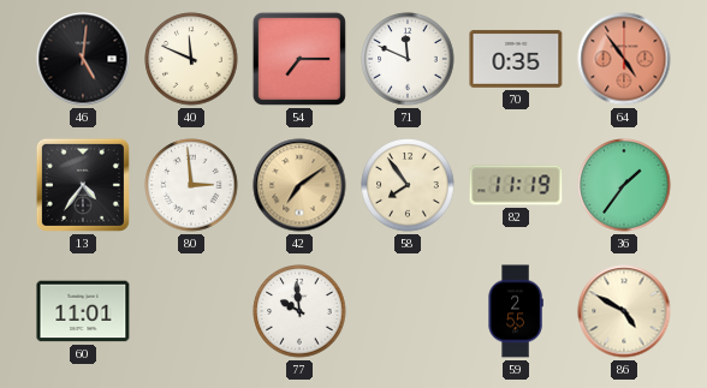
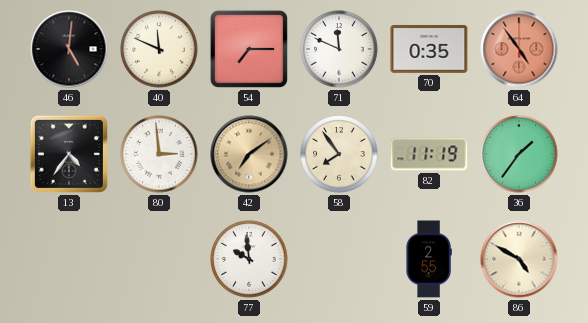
60: 11:01 -> none
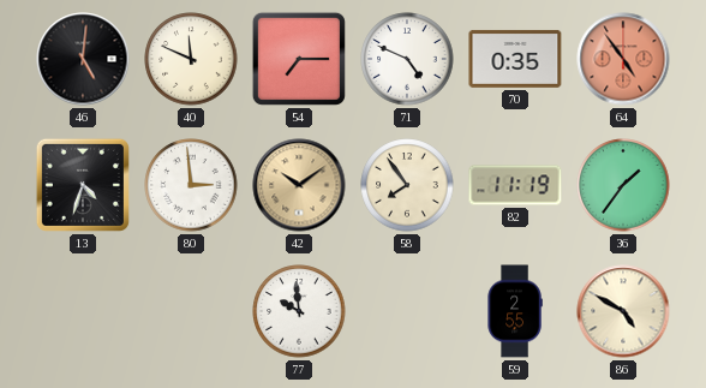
71: 11:49 -> 4:49
13: 4:36 -> 4:33
42: 7:09 -> 10:09
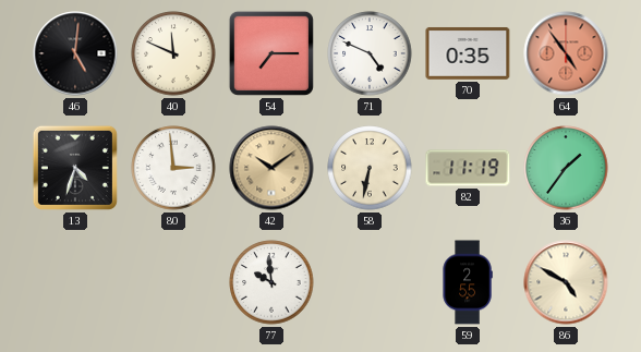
58: 7:54 -> 6:32
